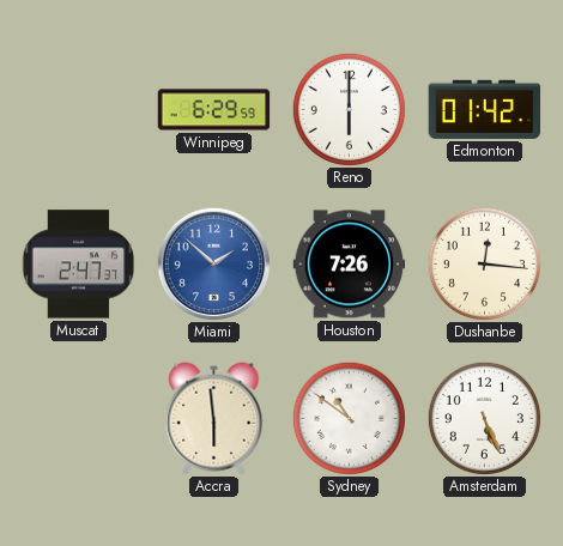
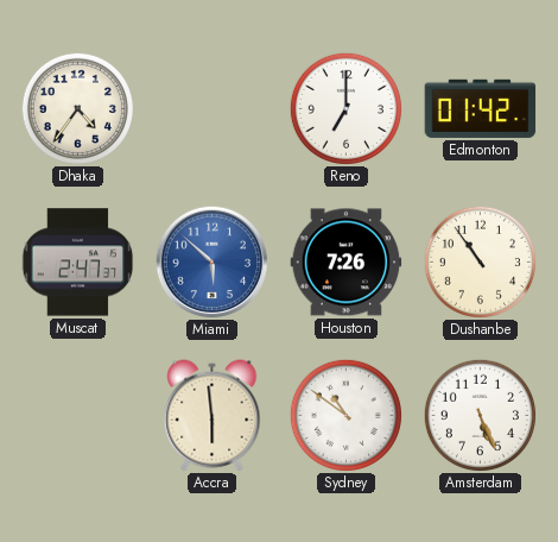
Dhaka: none -> 4:36
Winnipeg: 6:29 -> none
Reno: 6:00 -> 7:00
Miami: 1:52 -> 5:52
Dushanbe: 12:16 -> 10:54
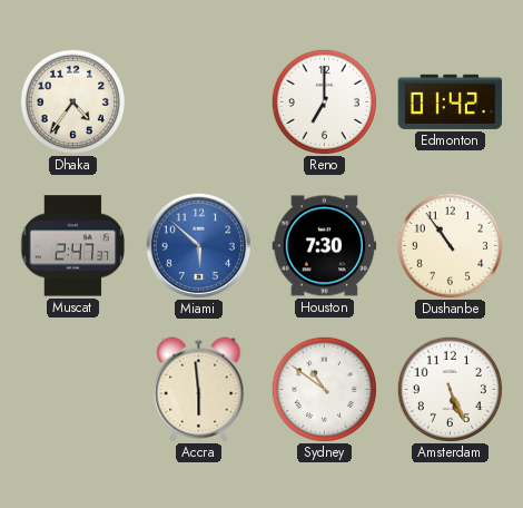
Houston: 7:26 -> 7:30
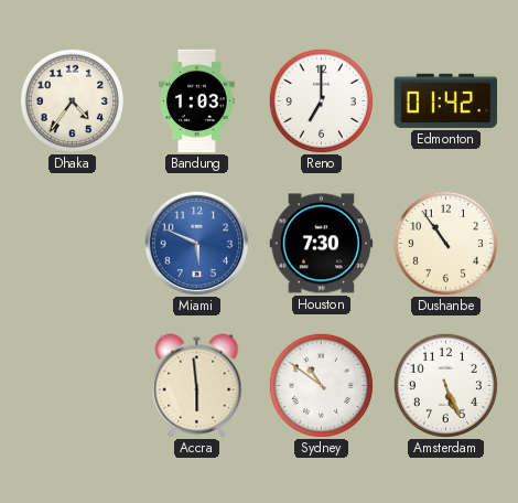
Bandung: none -> 1:03
Muscat: 2:47 -> none
Miami: 5:52 -> 5:49
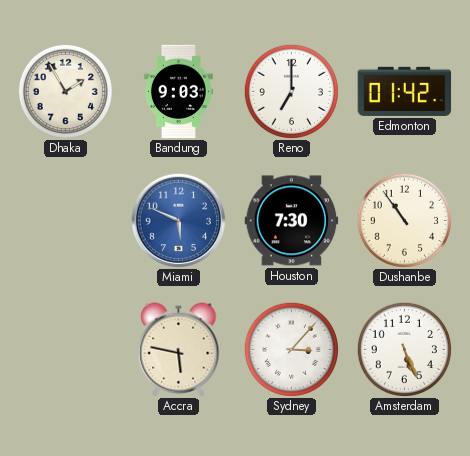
Dhaka: 4:36 -> 1:55
Bandung: 1:03 -> 9:03
Accra: 5:59 -> 5:47
Sydney: 10:51 -> 3:07
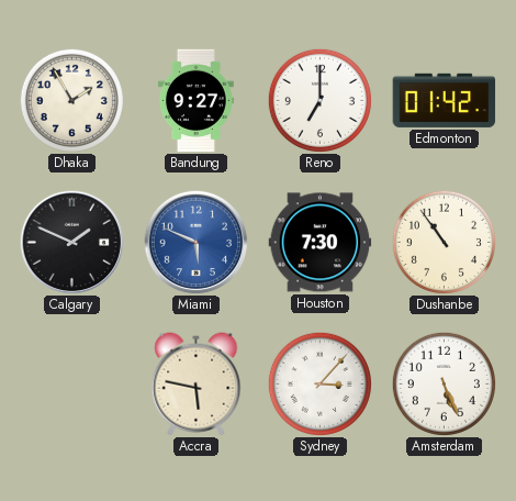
Bandung: 9:03 -> 9:27
Calgary: none -> 1:49
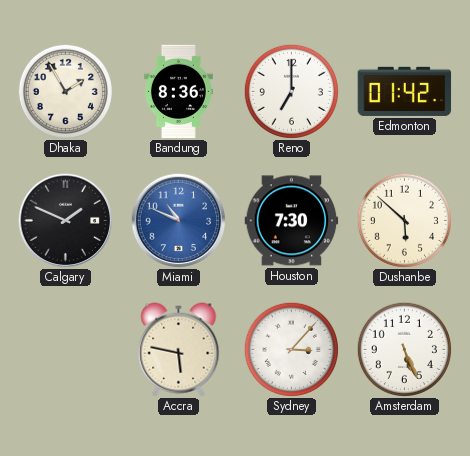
Bandung: 9:27 -> 8:36
Miami: 5:49 -> 10:49
Dushanbe: 10:54 -> 5:52
